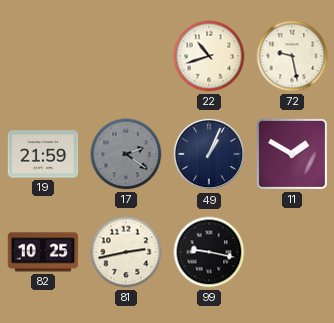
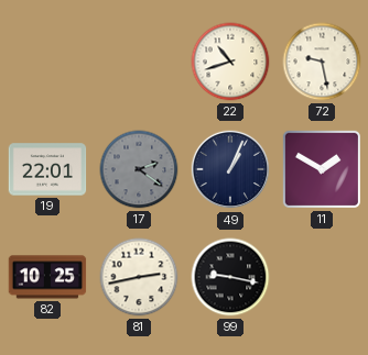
19: 21:59 -> 22:01
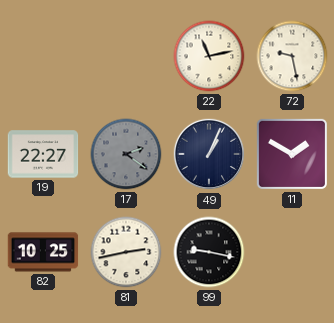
22: 10:42 -> 11:13
19: 22:01 -> 22:27
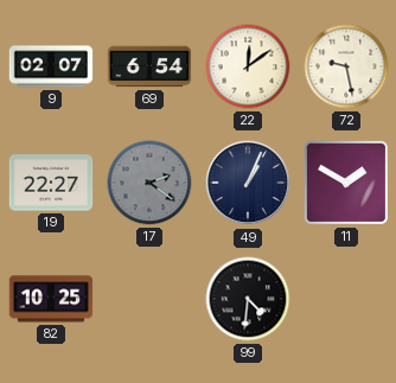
9: none -> 02:07
69: none -> 6:54
22: 11:13 -> 12:09
81: 2:43 -> none
99: 9:17 -> 4:31
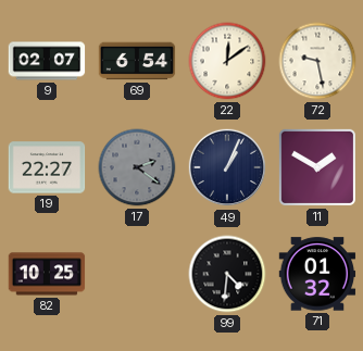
71: none -> 01:32
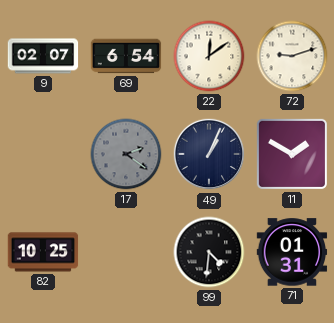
72: 9:28 -> 9:12
19: 22:27 -> none
71: 01:32 -> 01:31
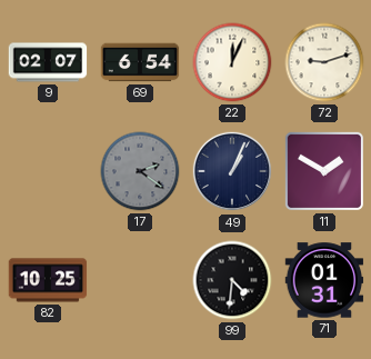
22: 12:09 -> 12:04
